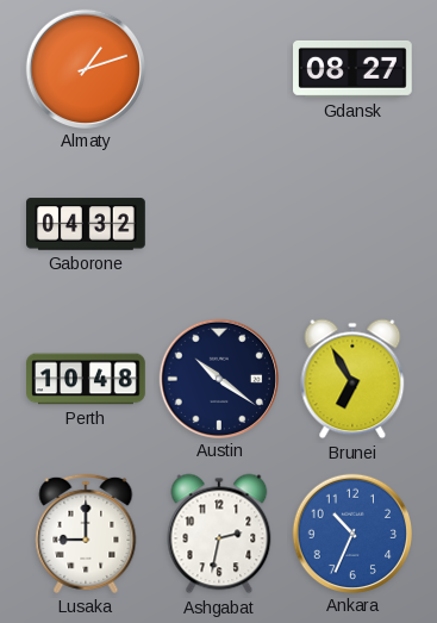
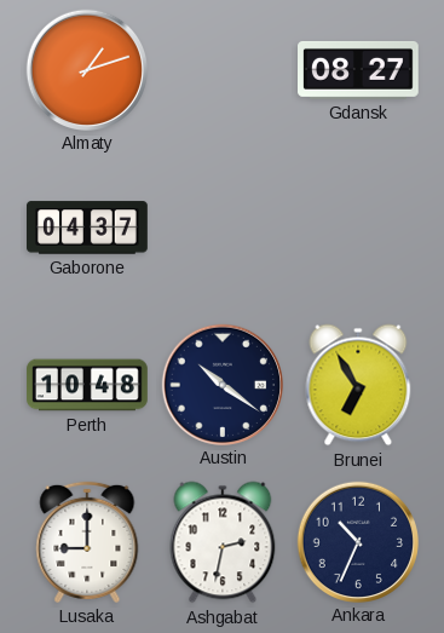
Gaborone: 04:32 -> 04:37
Ankara dial: blue -> navy
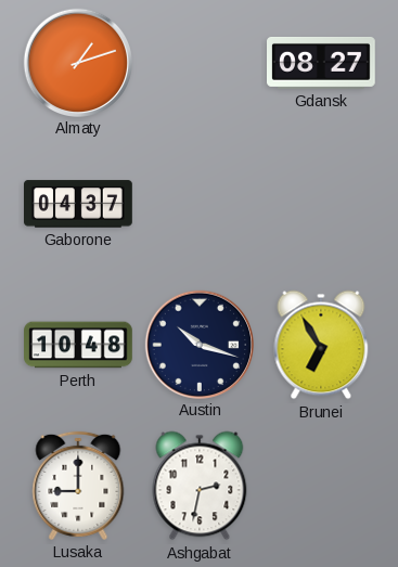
Austin: 10:21 -> 10:18
Ankara: 10:34 -> none
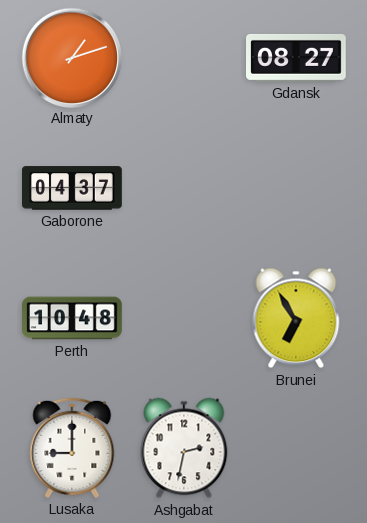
Austin: 10:18 -> none
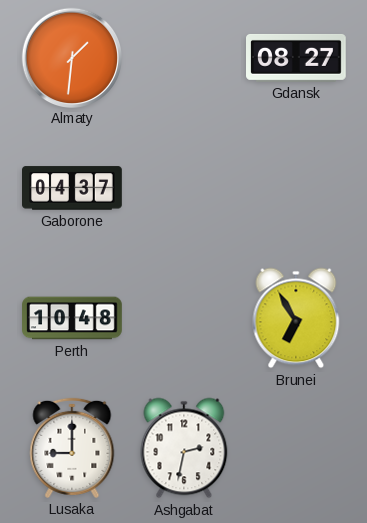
Almaty: 1:12 -> 1:31
